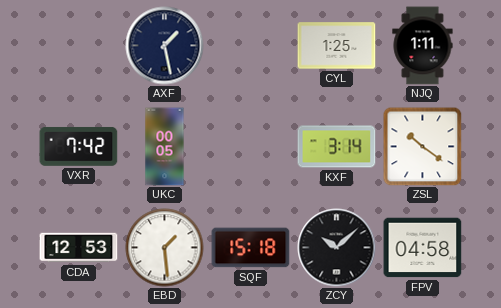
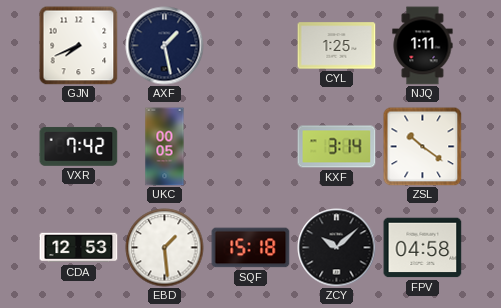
GJN: none -> 7:41
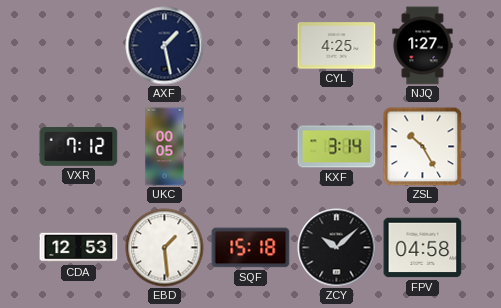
GJN: 7:41 -> none
CYL: 1:25 -> 4:25
NJQ: 1:11 -> 1:27
VXR: 7:42 -> 7:12
ZSL: 10:21 -> 10:25
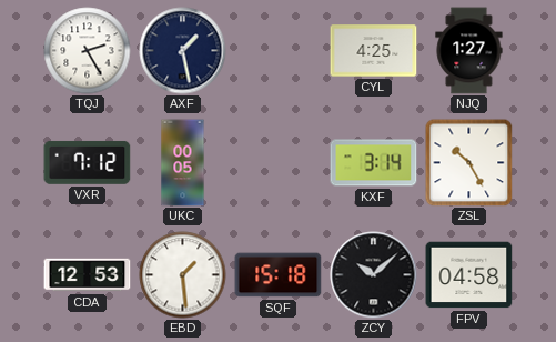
TQJ: none -> 2:25
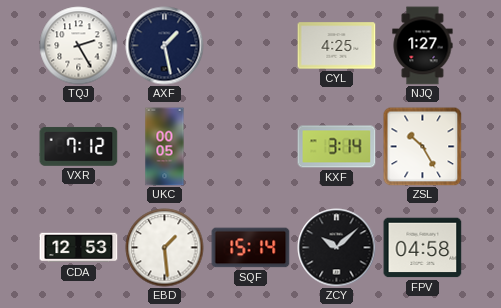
SQF: 15:18 -> 15:14
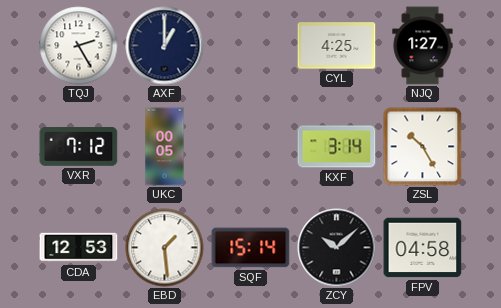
AXF: 1:28 -> 1:00
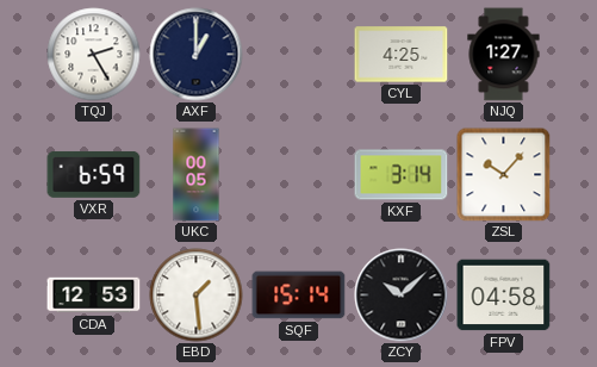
VXR: 7:12 -> 6:59
ZSL: 10:25 -> 10:07
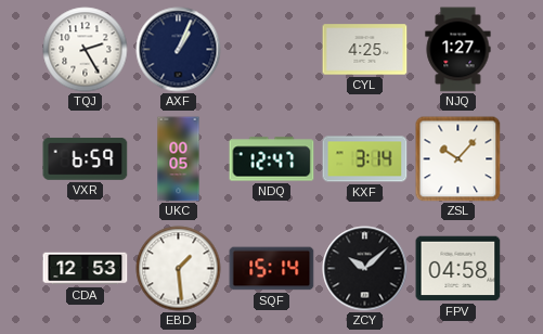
AXF: 1:00 -> 1:04
NDQ: none -> 12:47
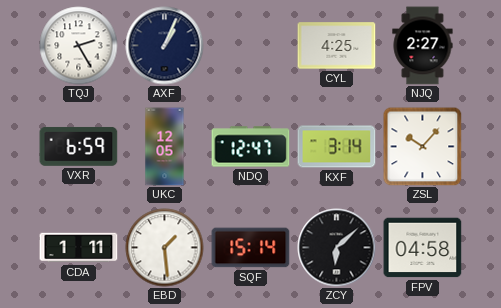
NJQ: 1:27 -> 2:27
UKC: 00:05 -> 12:05
CDA: 12:53 -> 1:11
ZCY: 10:08 -> 6:08
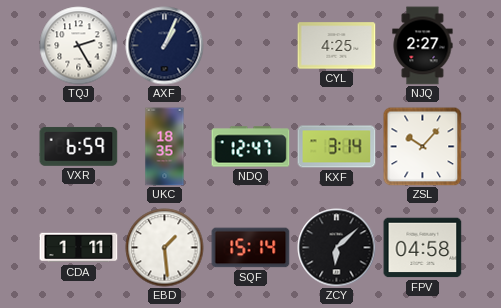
UKC: 12:05 -> 18:35
